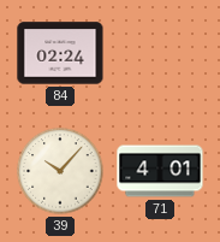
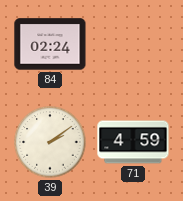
39: 10:07 -> 2:09
71: 4:01 -> 4:59
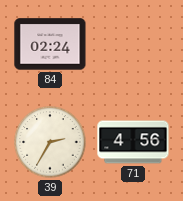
39: 2:09 -> 2:35
71: 4:59 -> 4:56
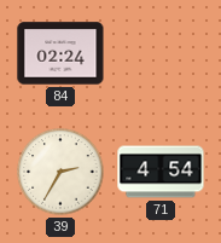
71: 4:56 -> 4:54
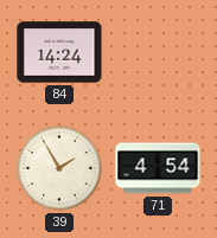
84: 02:24 -> 14:24
39: 2:35 -> 1:55
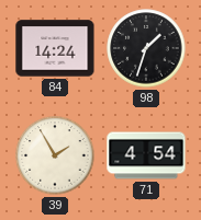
98: none -> 1:33
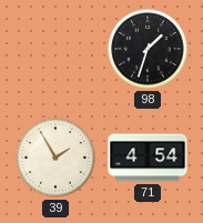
84: 14:24 -> none
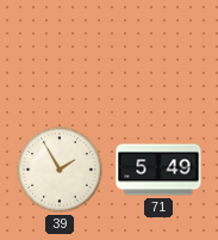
98: 1:33 -> none
71: 4:54 -> 5:49
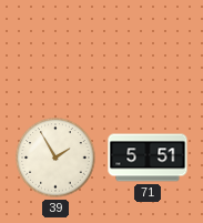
71: 5:49 -> 5:51
